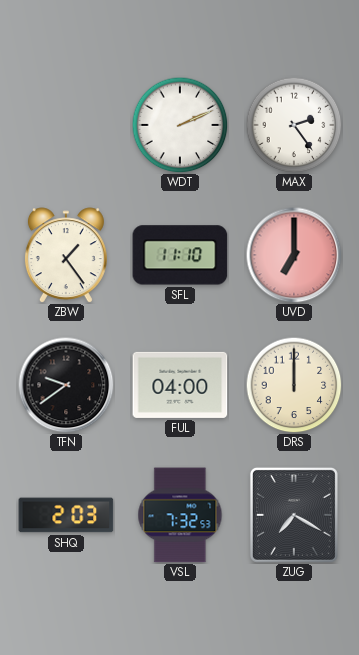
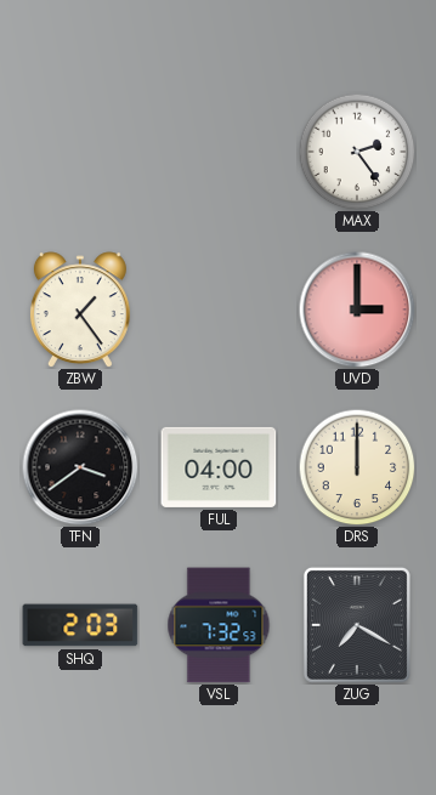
WDT: 2:11 -> none
SFL: 11:10 -> none
UVD: 7:00 -> 3:00
TFN: 9:39 -> 3:39
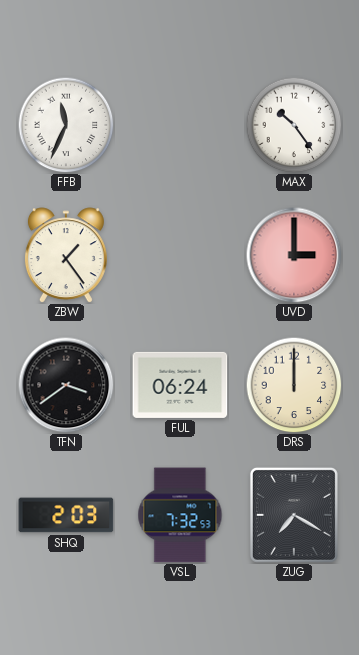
FFB: none -> 11:34
MAX: 2:24 -> 10:24
FUL: 04:00 -> 06:24
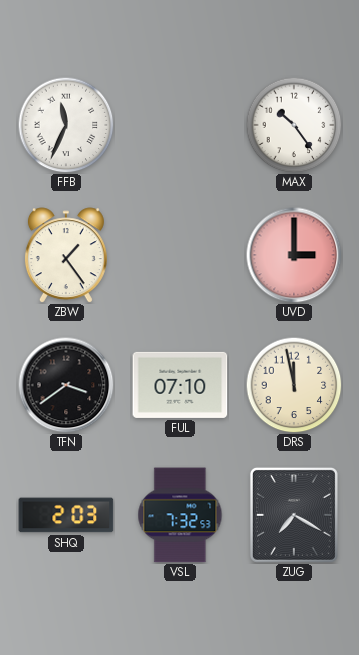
FUL: 06:24 -> 07:10
DRS: 12:00 -> 11:58
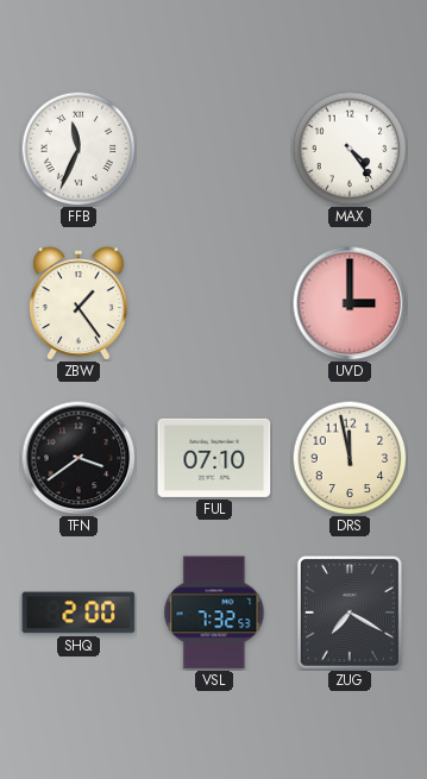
MAX: 10:24 -> 4:24
SHQ: 2:03 -> 2:00
